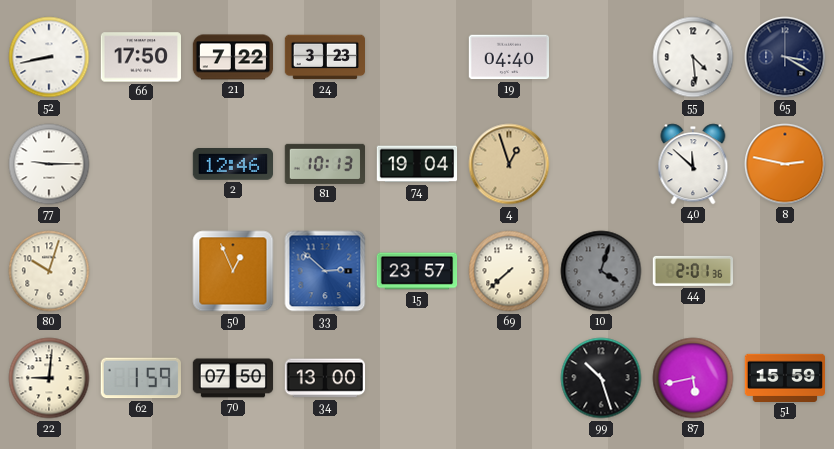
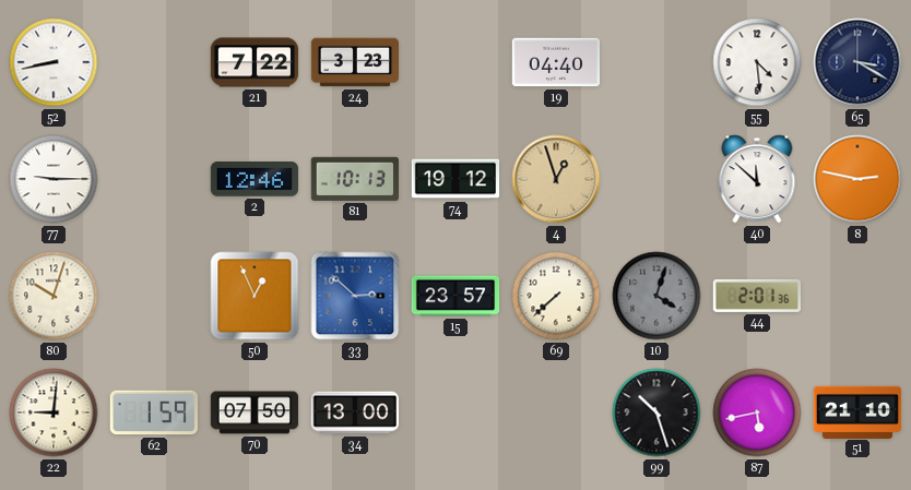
66: 17:50 -> none
74: 19:04 -> 19:12
51: 15:59 -> 21:10
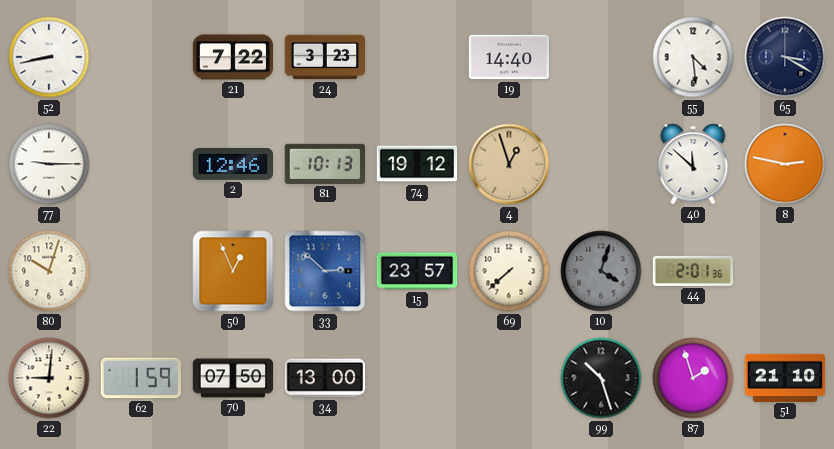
19: 04:40 -> 14:40
87: 5:43 -> 1:57
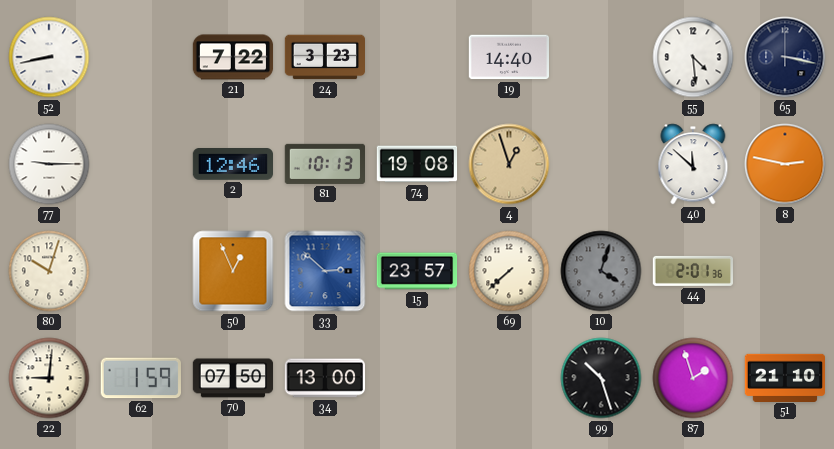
65: 3:20 -> 3:17
74: 19:12 -> 19:08
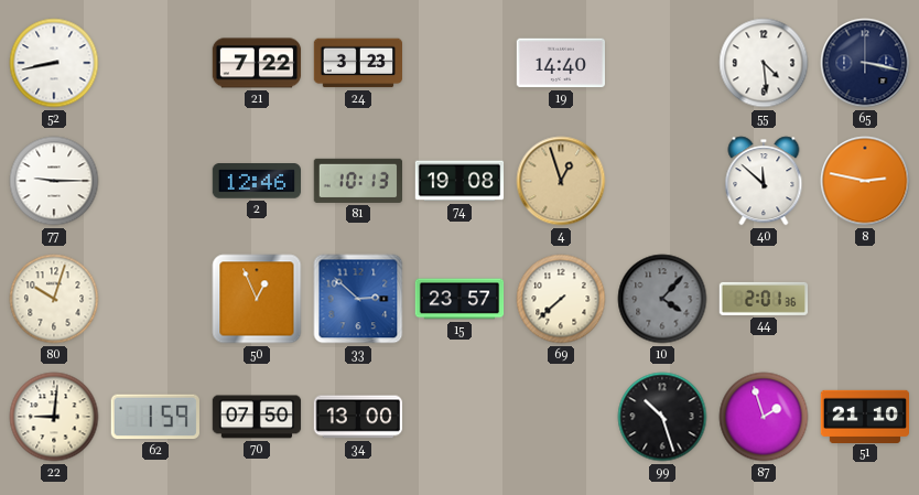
10: 4:03 -> 4:07
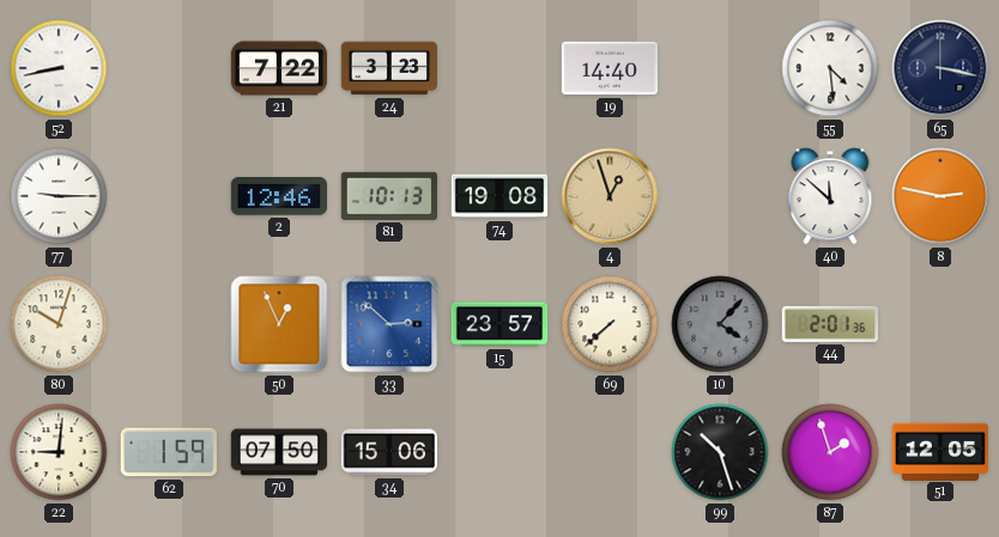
34: 13:00 -> 15:06
51: 21:10 -> 12:05
